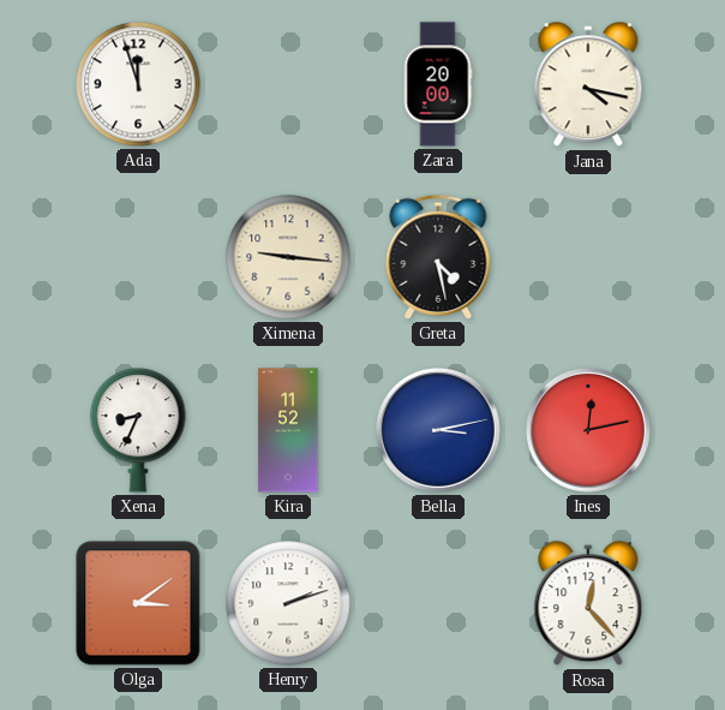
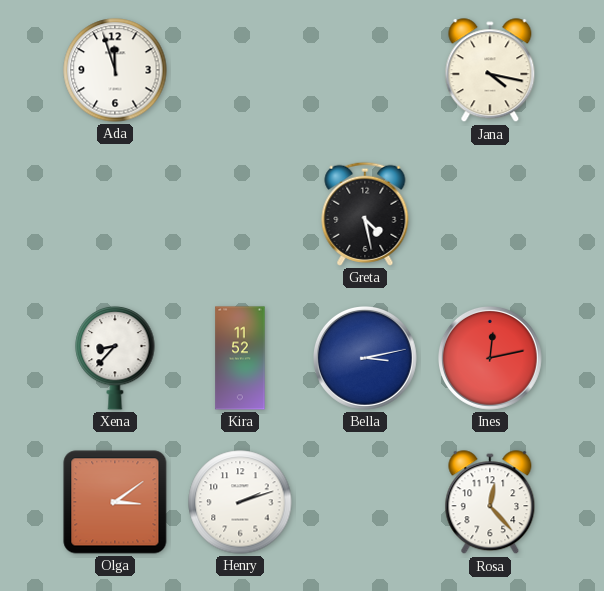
Zara: 20:00 -> none
Ximena: 9:16 -> none
Xena: 8:34 -> 8:37
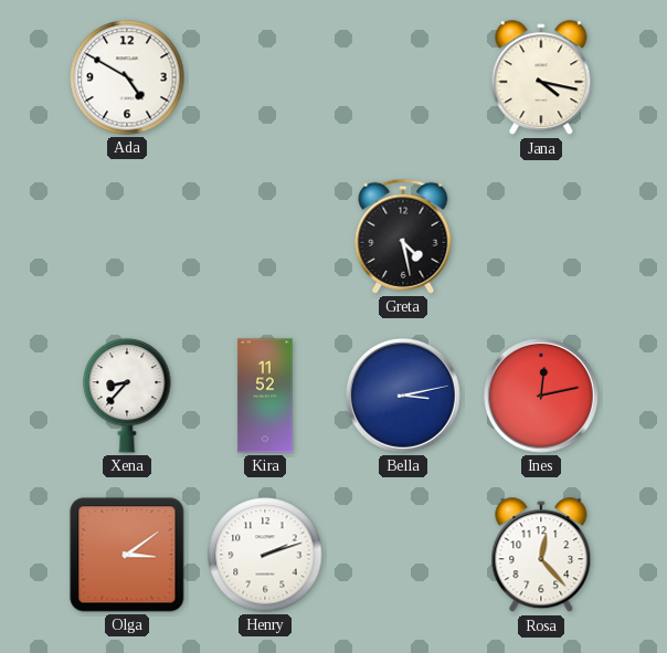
Ada: 11:57 -> 4:50
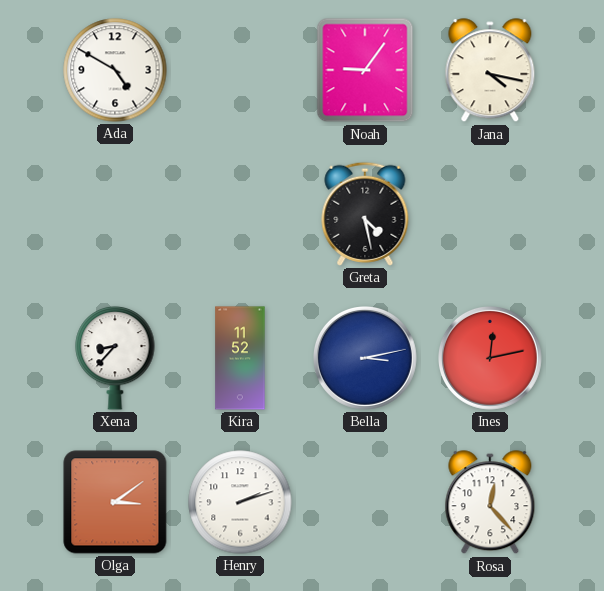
Noah: none -> 9:06
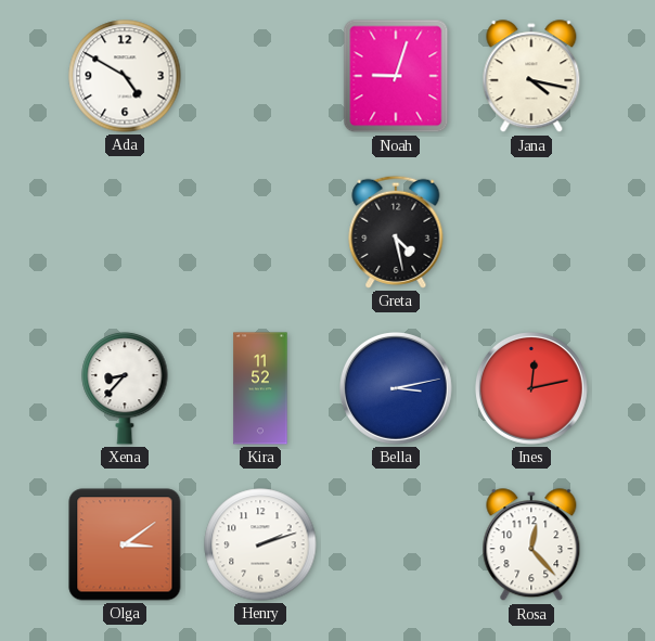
Noah: 9:06 -> 9:03
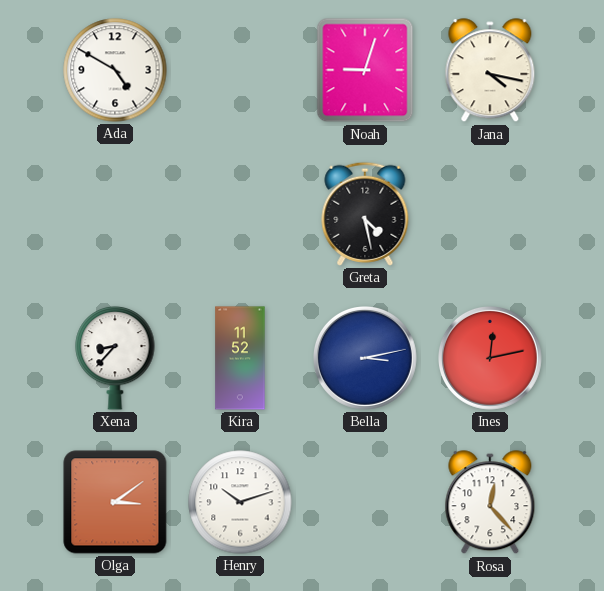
Henry: 2:12 -> 10:12
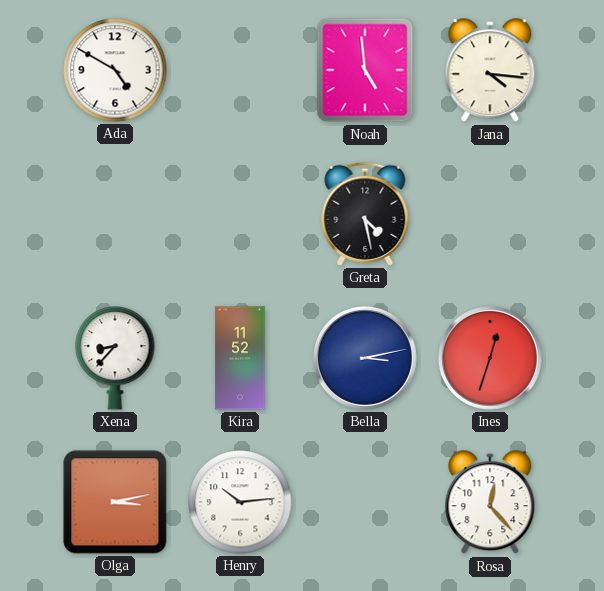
Noah: 9:03 -> 4:59
Jana: 4:17 -> 4:16
Ines: 12:13 -> 12:33
Olga: 3:09 -> 3:13
Henry: 10:12 -> 10:14
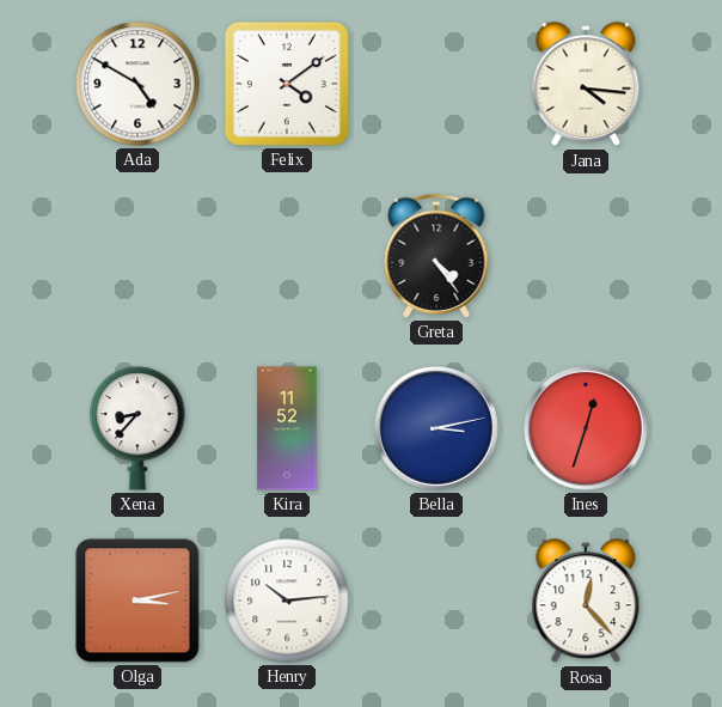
Felix: none -> 4:09
Noah: 4:59 -> none
Greta: 4:28 -> 4:24
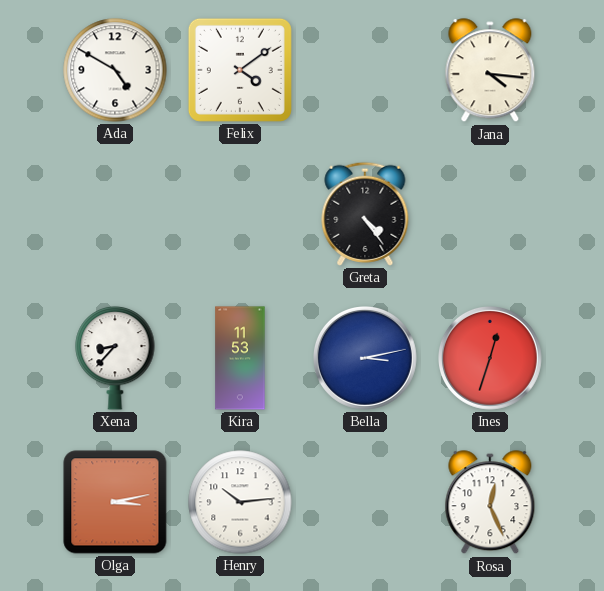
Kira: 11:52 -> 11:53
Rosa: 12:23 -> 12:26
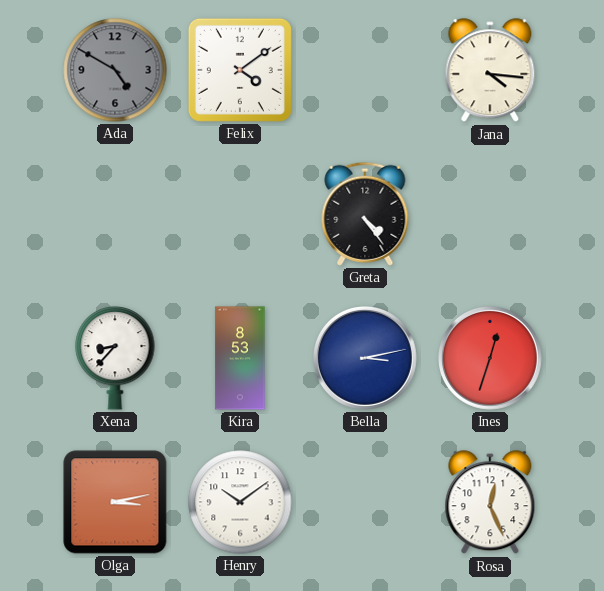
Ada dial: white -> grey
Kira: 11:53 -> 8:53
Henry: 10:14 -> 10:09
